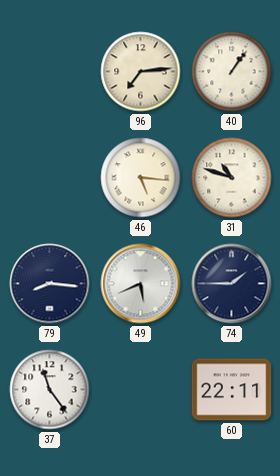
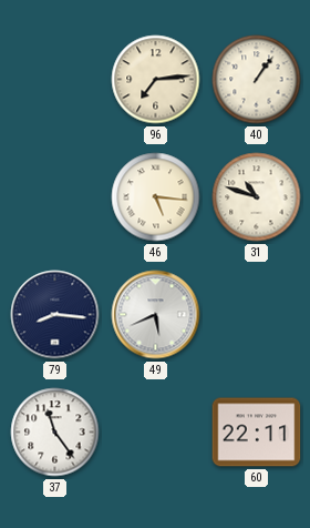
74: 1:45 -> none
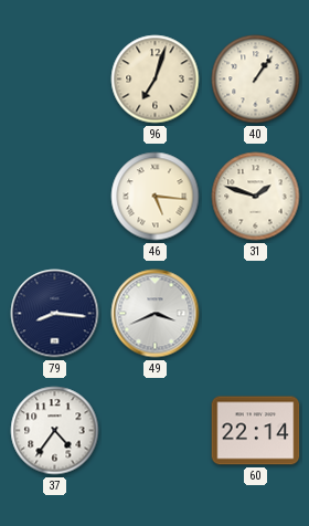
96: 7:14 -> 7:03
31: 10:48 -> 1:48
49: 5:41 -> 3:41
37: 11:24 -> 4:36
60: 22:11 -> 22:14
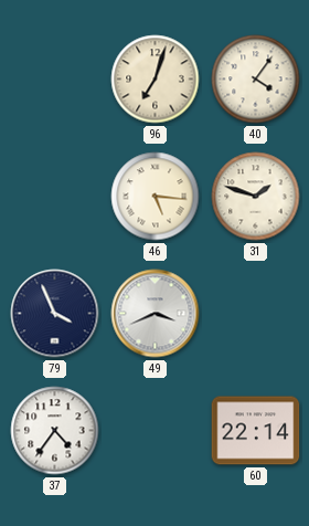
40: 1:06 -> 4:06
79: 8:16 -> 3:56
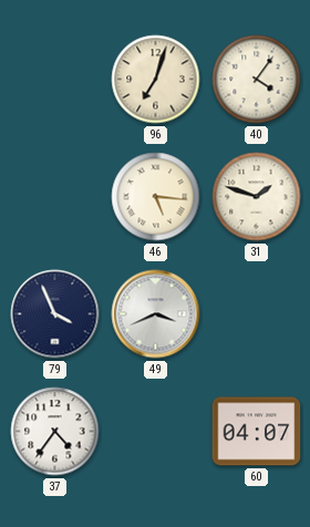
60: 22:14 -> 04:07
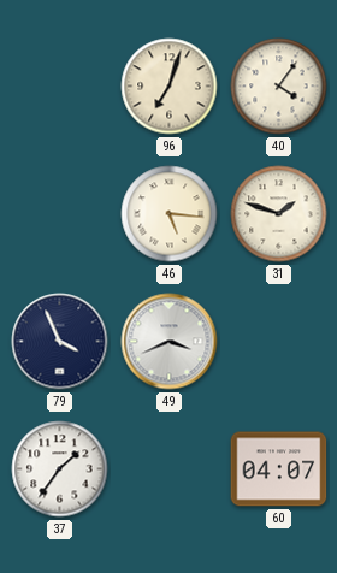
37: 4:36 -> 1:36
